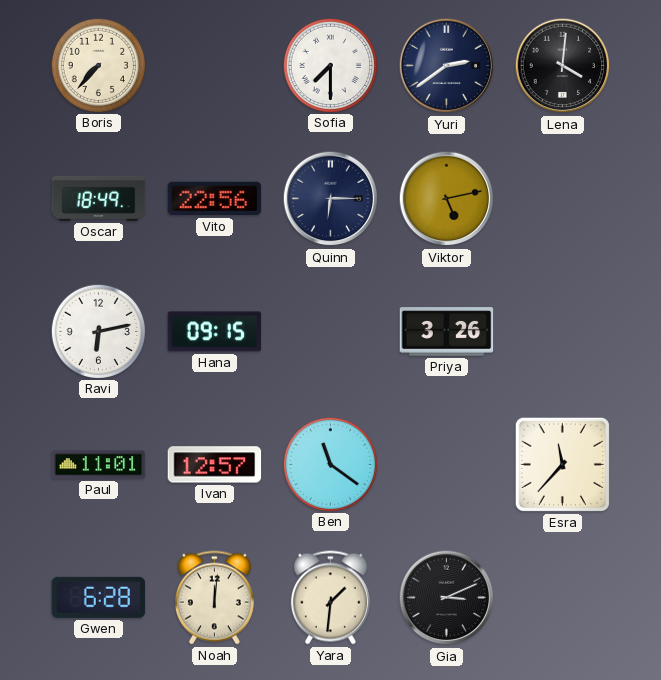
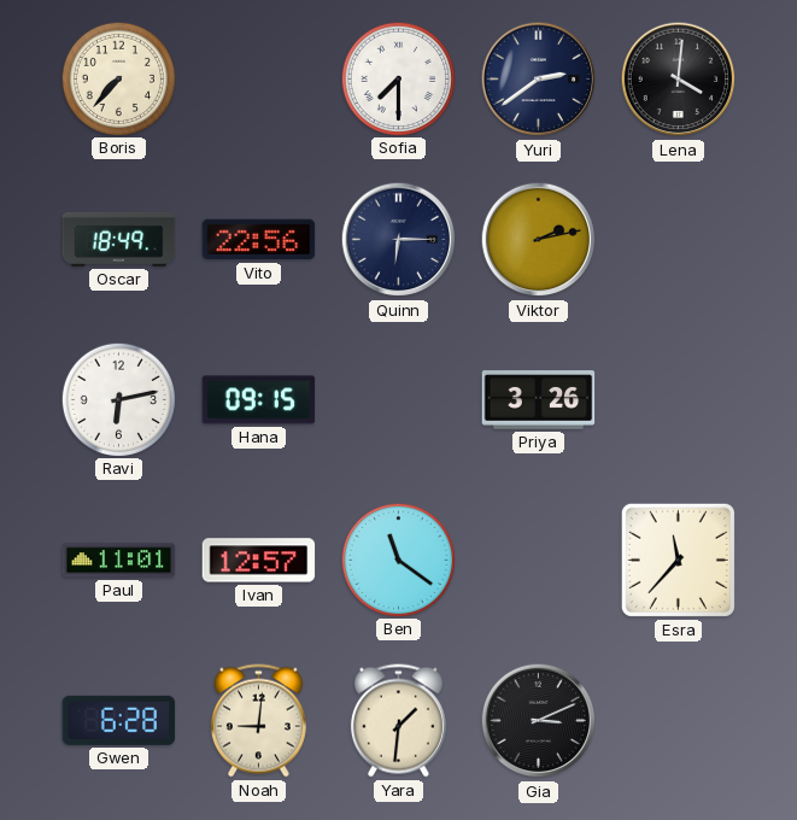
Viktor: 5:13 -> 2:13
Noah: 12:01 -> 9:01
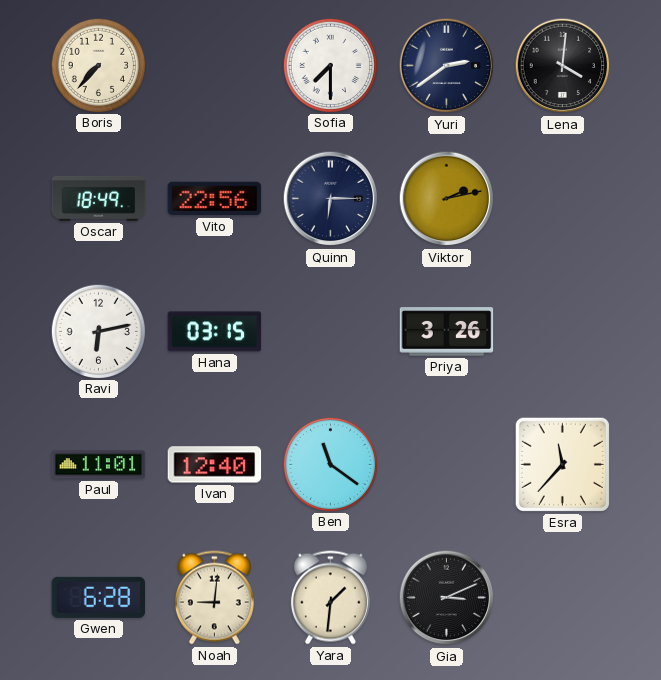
Hana: 09:15 -> 03:15
Ivan: 12:57 -> 12:40
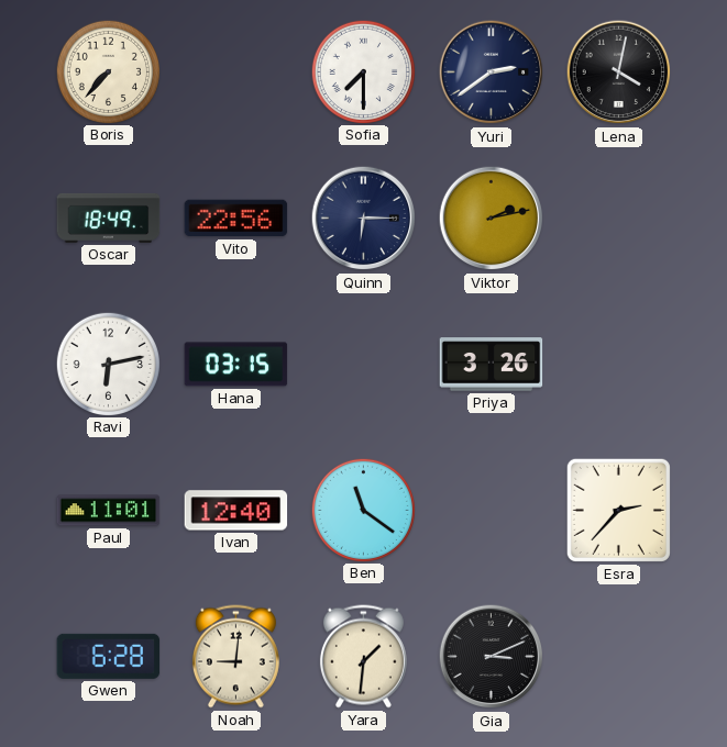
Lena: 4:01 -> 4:02
Esra: 11:37 -> 2:37
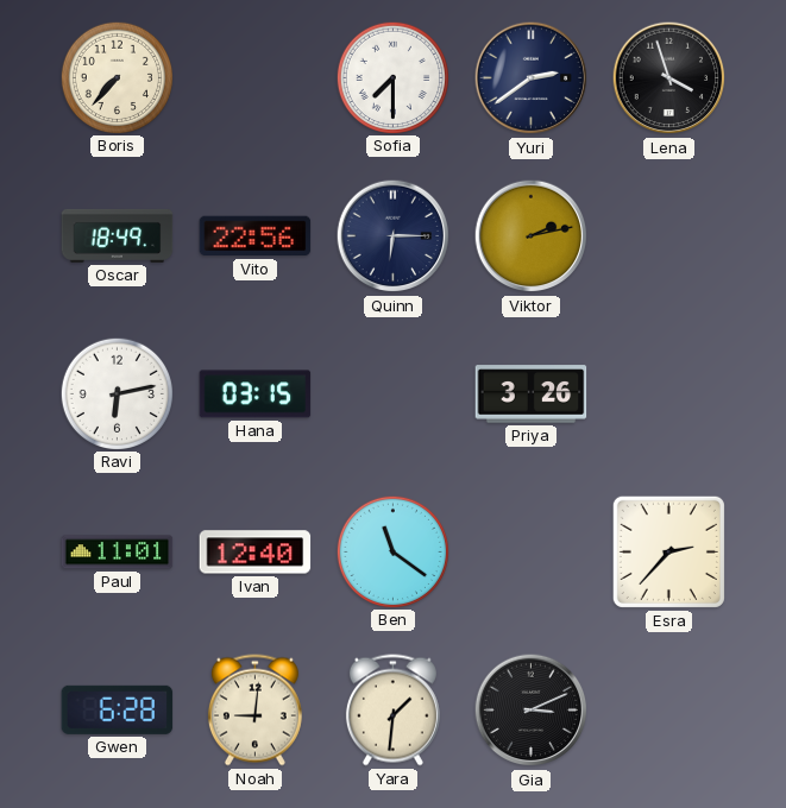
Lena: 4:02 -> 3:57
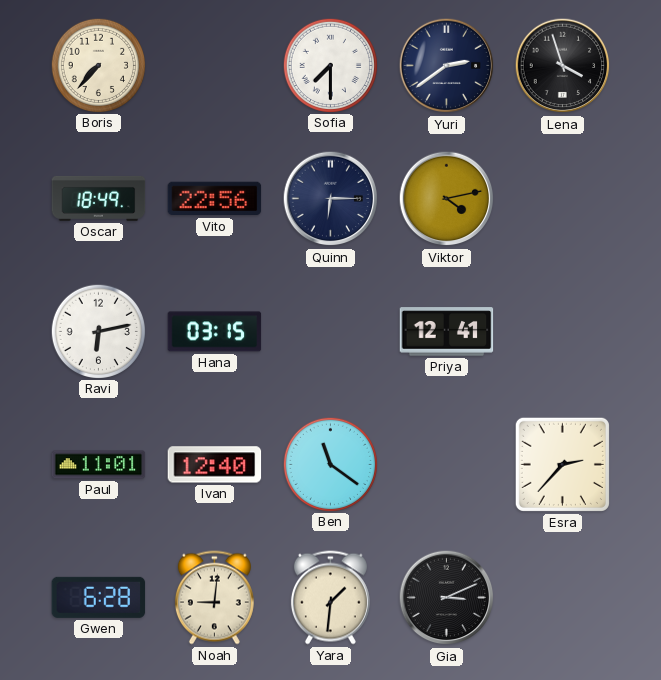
Viktor: 2:13 -> 4:13
Priya: 3:26 -> 12:41
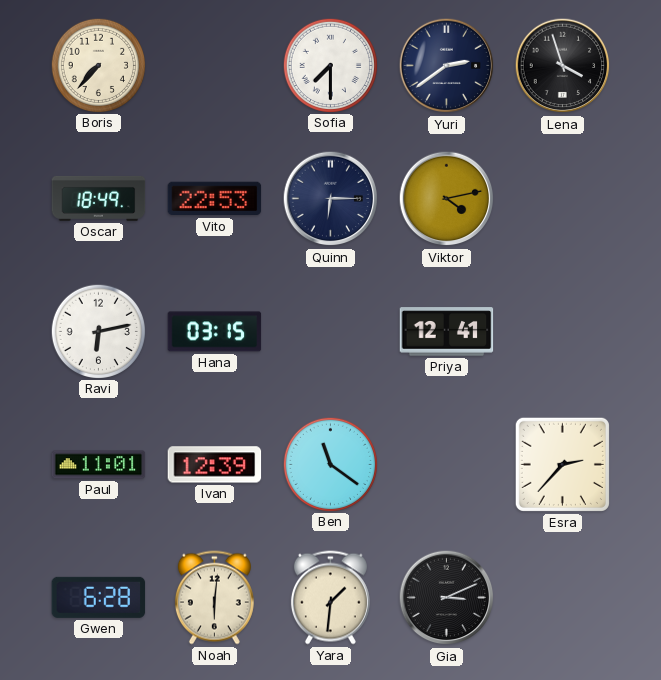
Vito: 22:56 -> 22:53
Ivan: 12:40 -> 12:39
Noah: 9:01 -> 6:01
